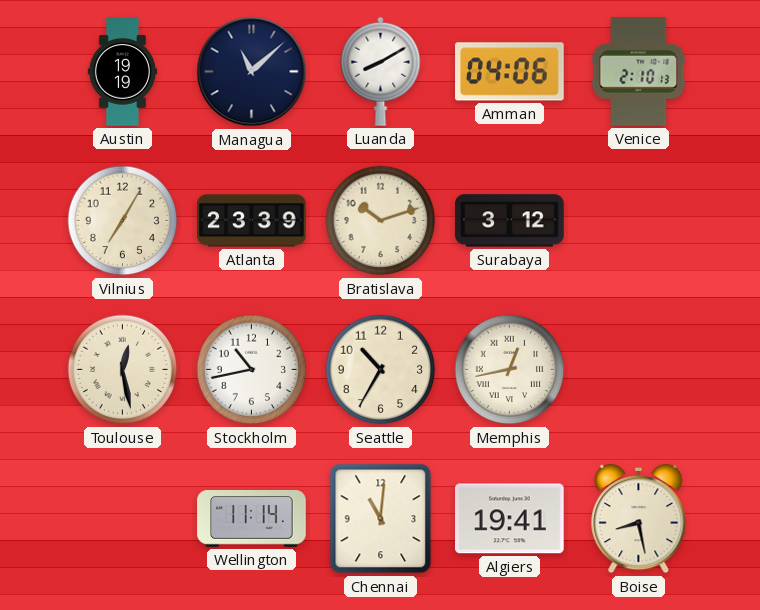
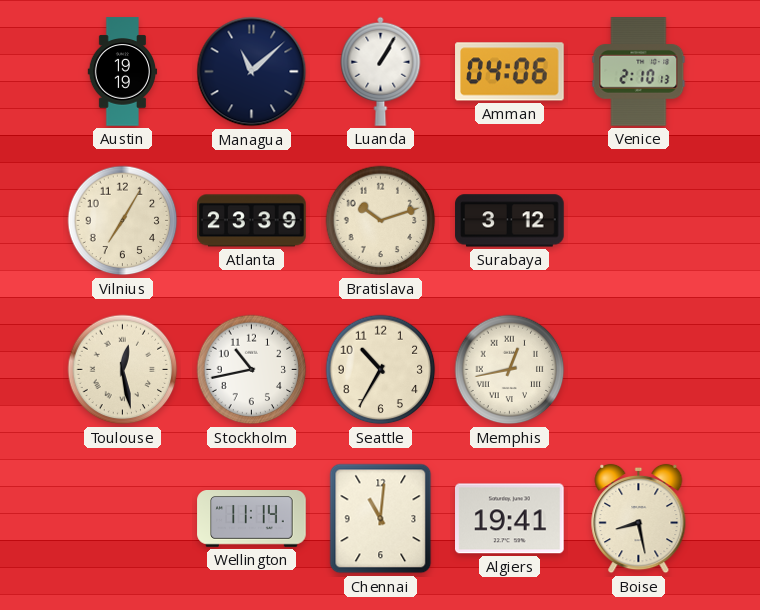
Luanda: 8:10 -> 1:05
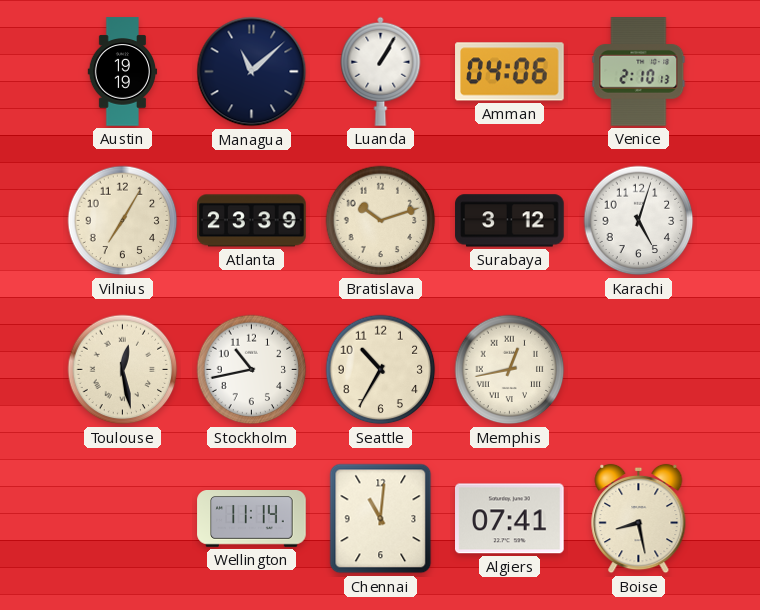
Karachi: none -> 5:03
Algiers: 19:41 -> 07:41
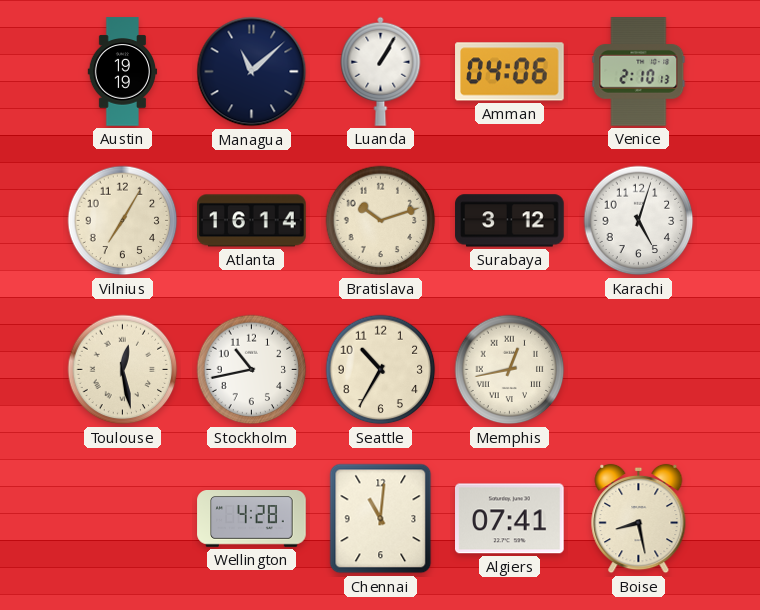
Atlanta: 23:39 -> 16:14
Wellington: 11:14 -> 4:28
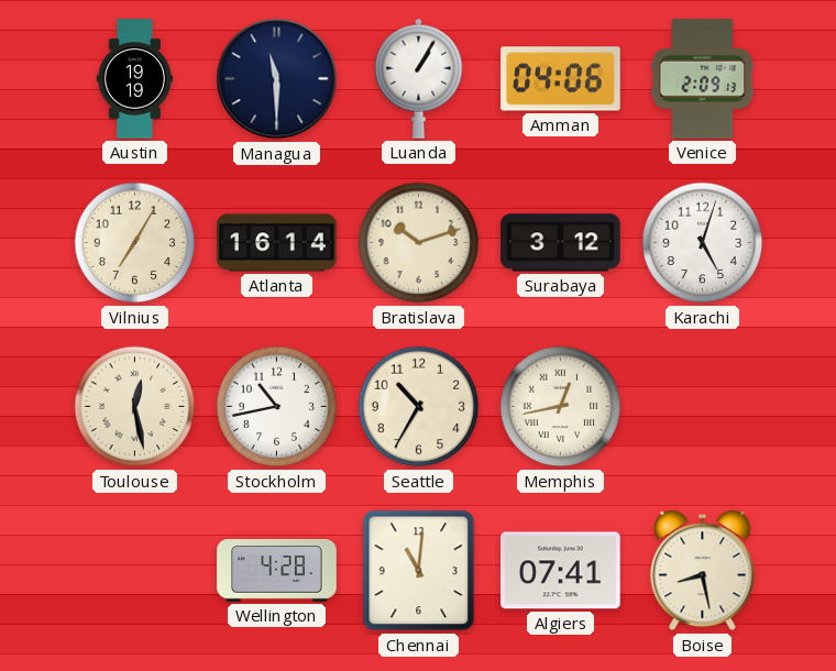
Managua: 11:08 -> 11:30
Venice: 2:10 -> 2:09
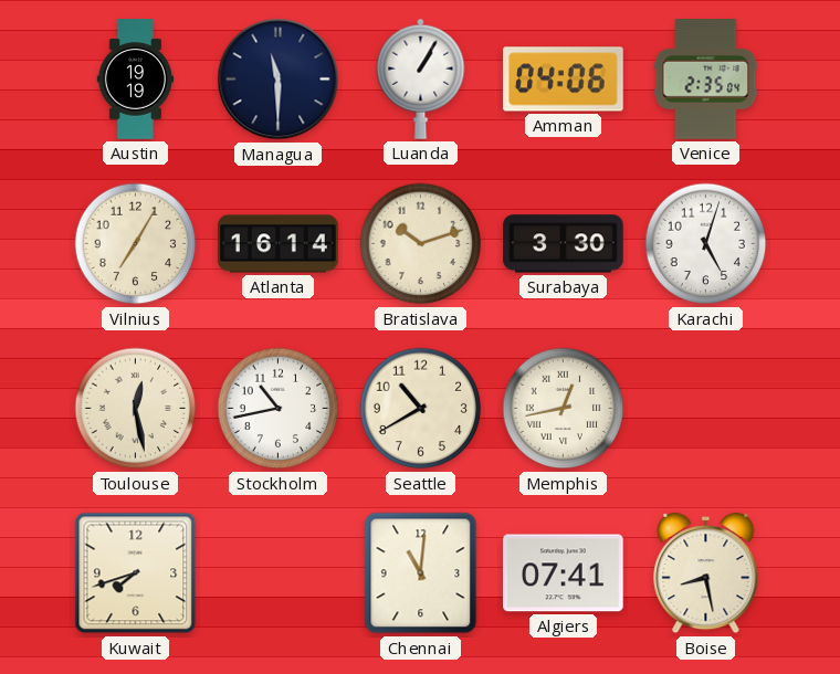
Venice: 2:09 -> 2:35
Surabaya: 3:12 -> 3:30
Seattle: 10:35 -> 10:40
Kuwait: none -> 7:42
Wellington: 4:28 -> none
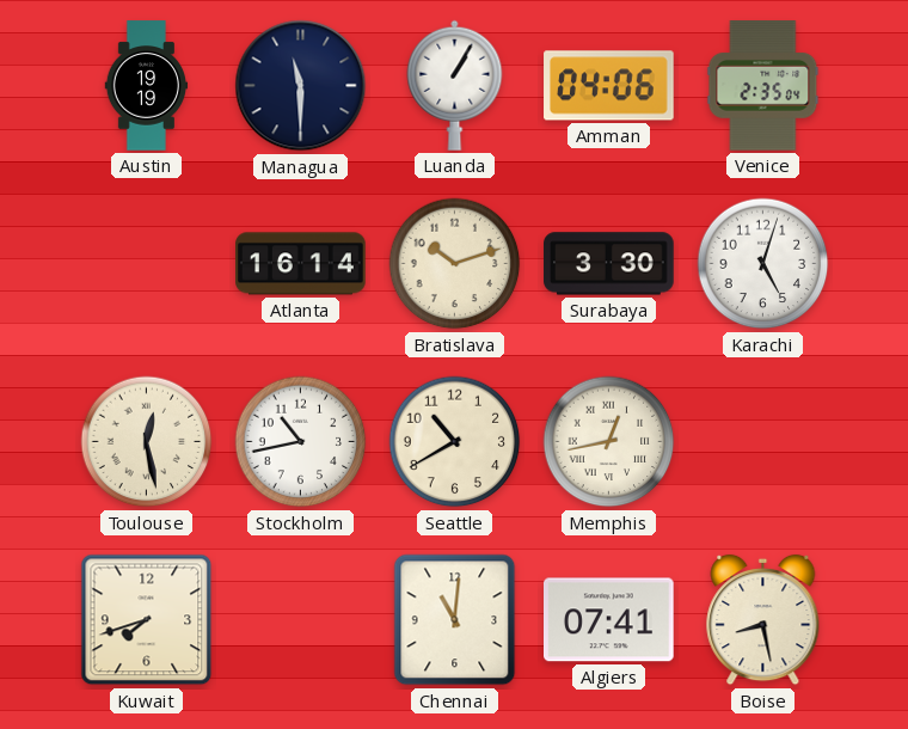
Vilnius: 7:05 -> none
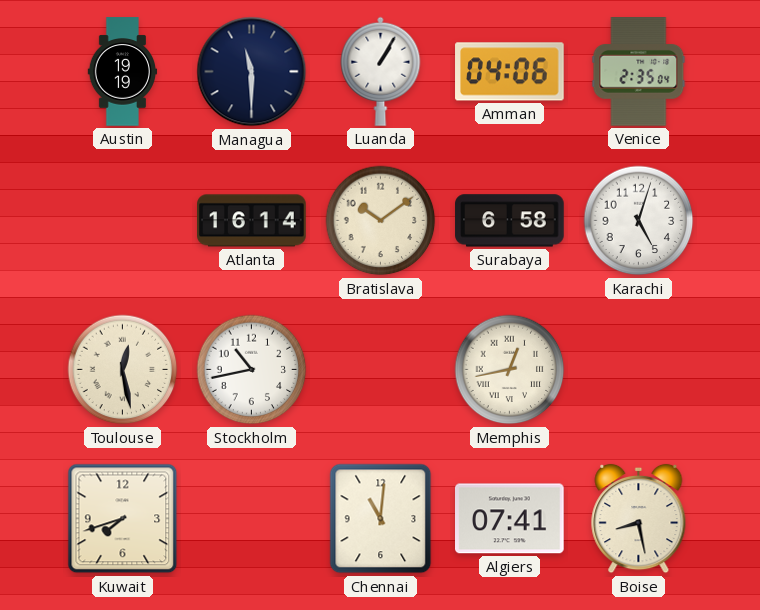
Bratislava: 10:12 -> 10:09
Surabaya: 3:30 -> 6:58
Seattle: 10:40 -> none
